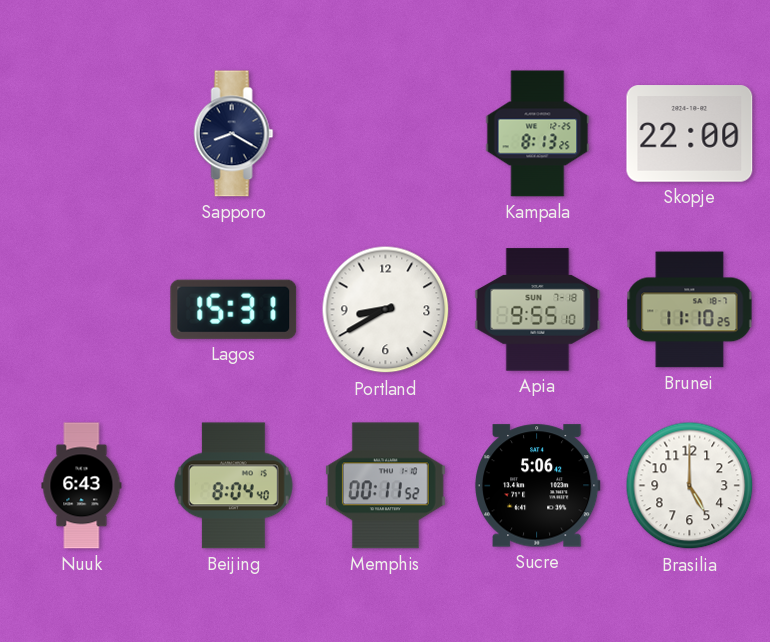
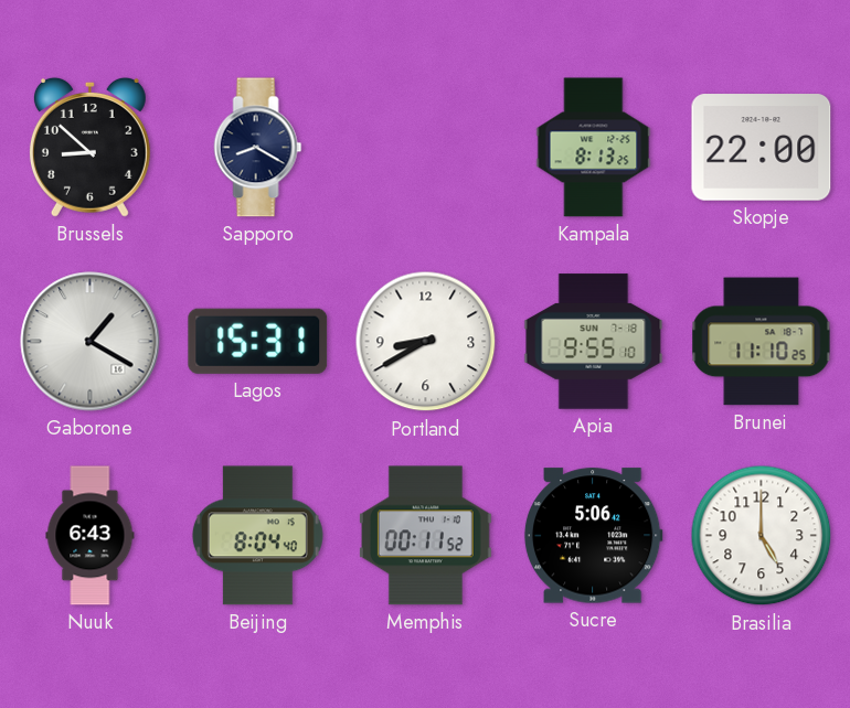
Brussels: none -> 8:52
Gaborone: none -> 1:20
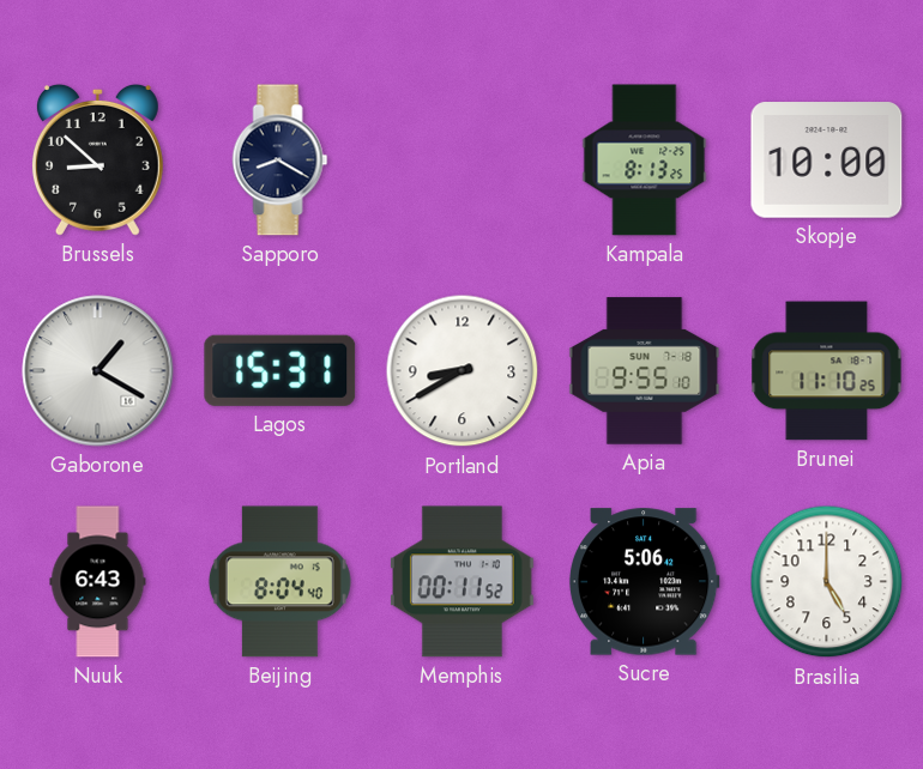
Skopje: 22:00 -> 10:00
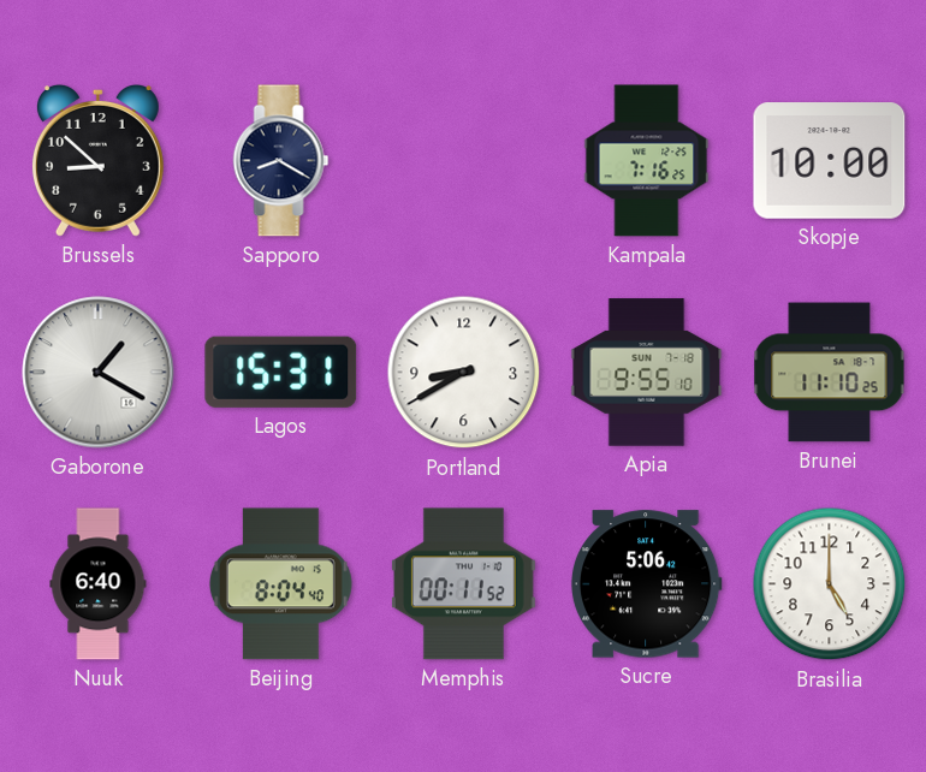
Kampala: 8:13 -> 7:16
Nuuk: 6:43 -> 6:40
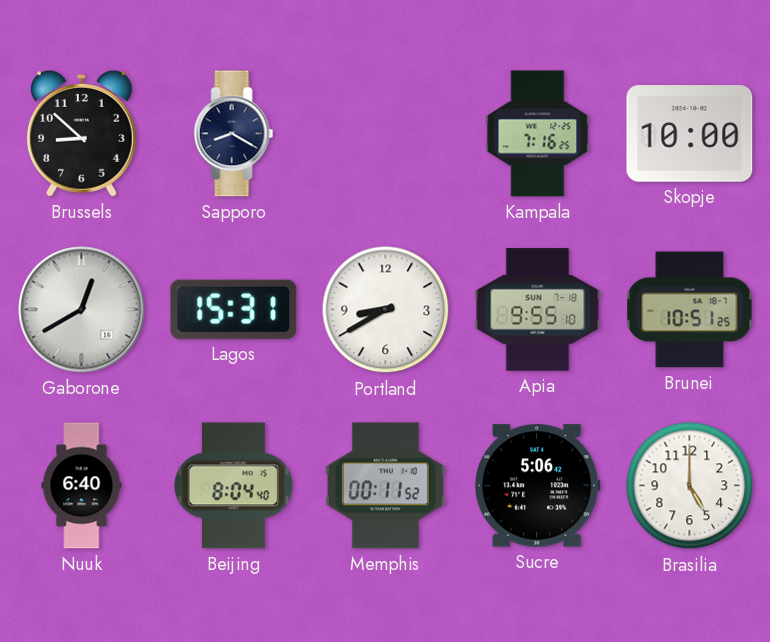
Gaborone: 1:20 -> 12:40
Brunei: 11:10 -> 10:51
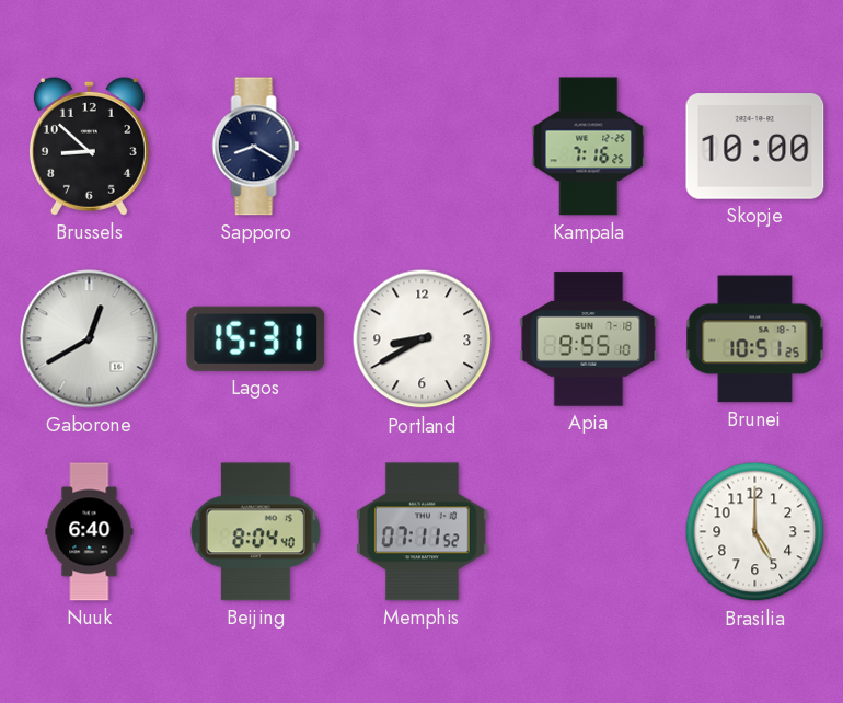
Memphis: 00:11 -> 07:11
Sucre: 5:06 -> none
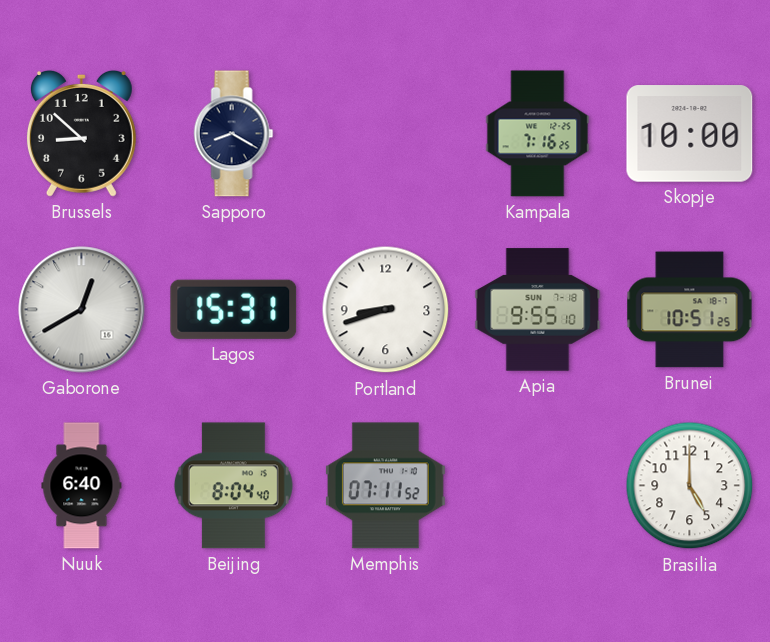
Portland: 8:40 -> 8:42
